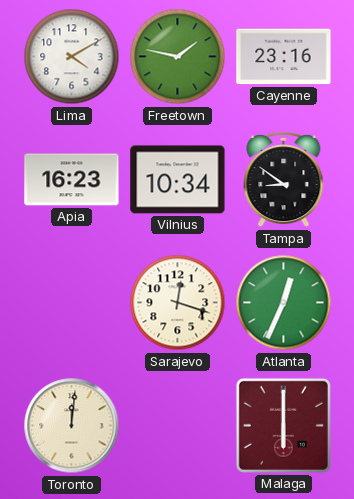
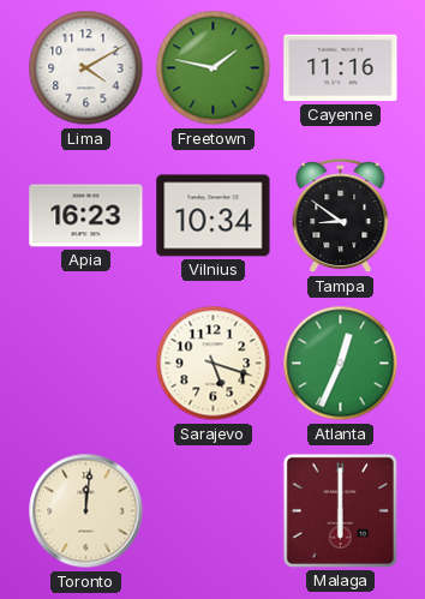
Cayenne: 23:16 -> 11:16
Sarajevo: 12:18 -> 5:18
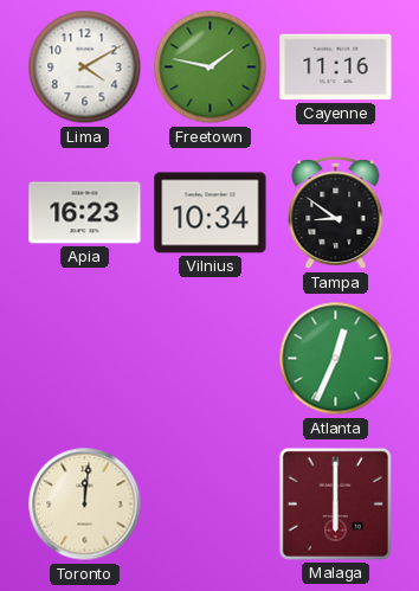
Sarajevo: 5:18 -> none
